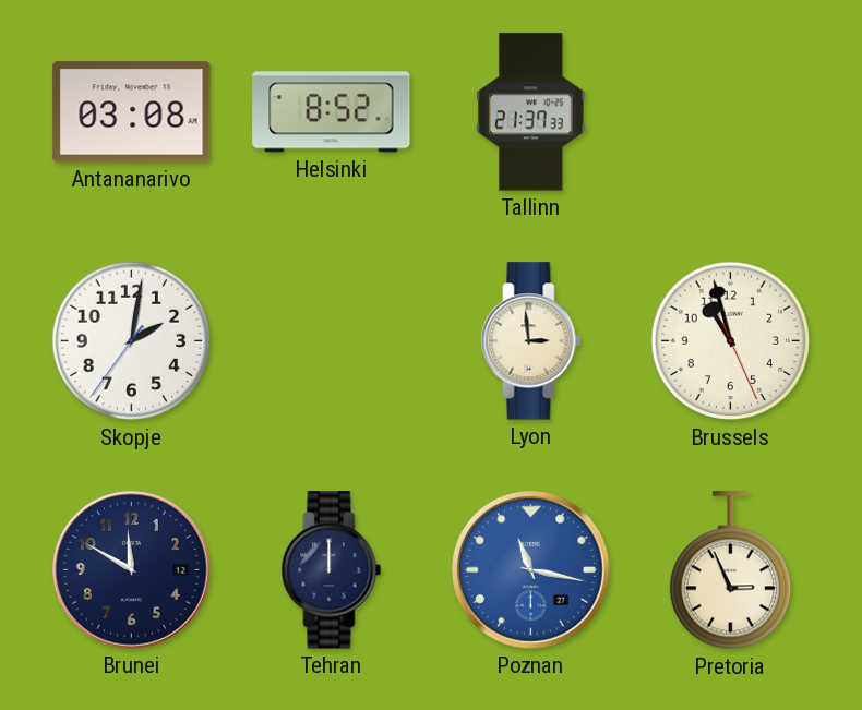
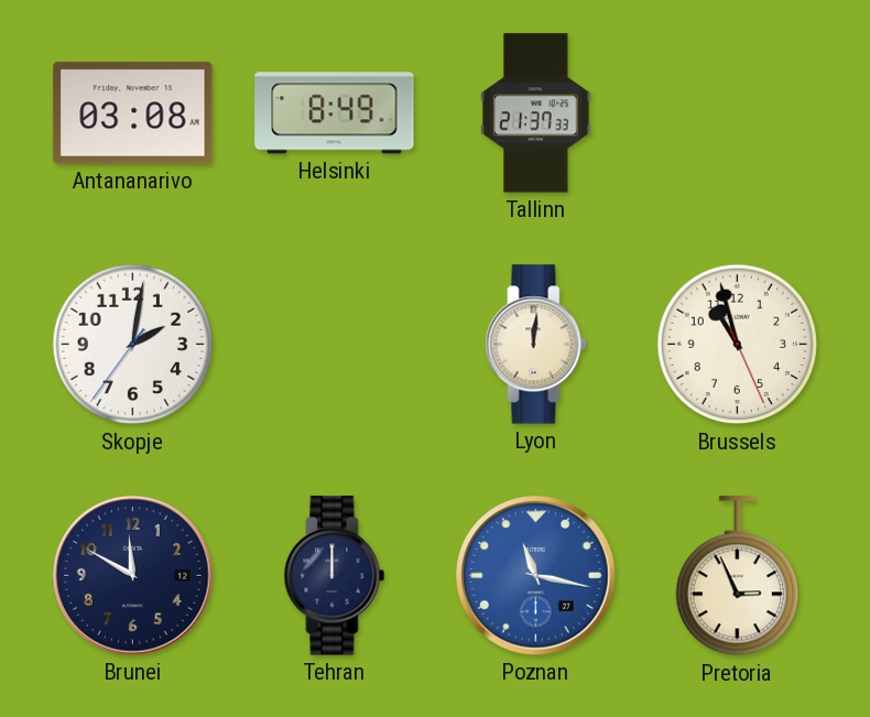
Helsinki: 8:52 -> 8:49
Lyon: 2:59 -> 12:01
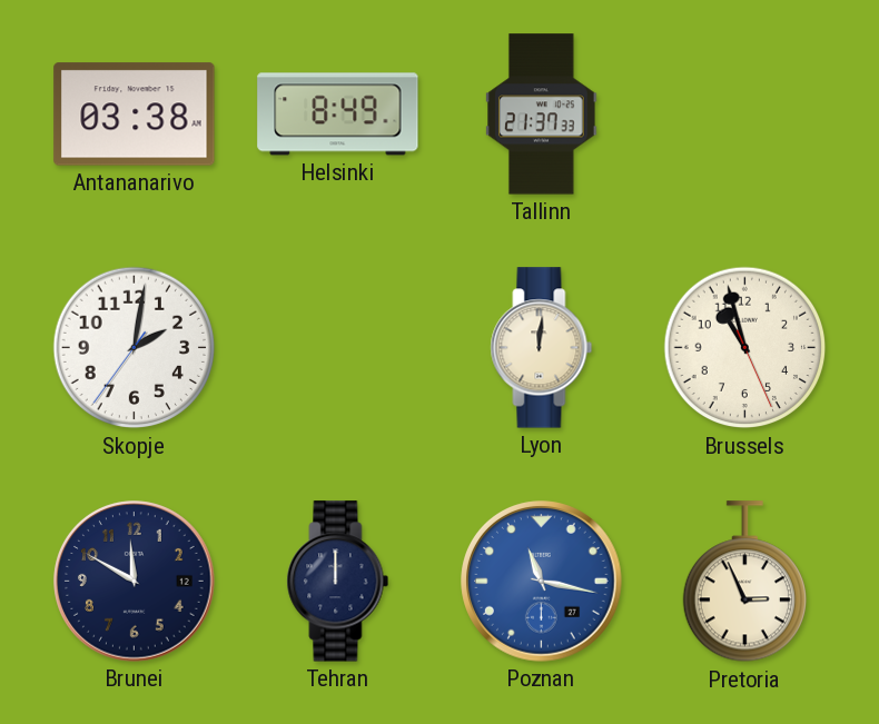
Antananarivo: 03:08 -> 03:38
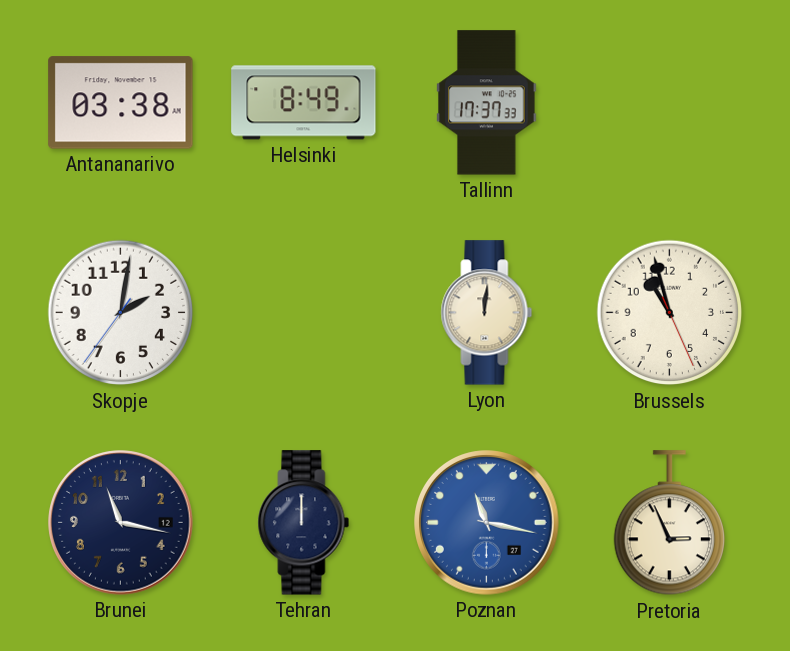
Tallinn: 21:37 -> 17:37
Brunei: 11:50 -> 11:17
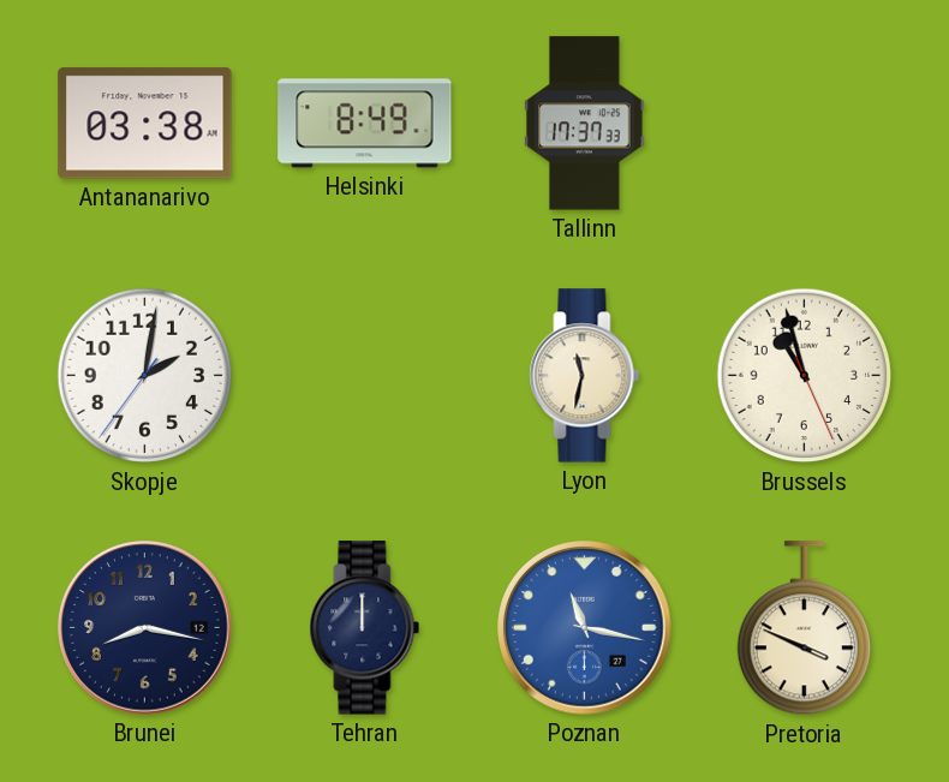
Lyon: 12:01 -> 11:32
Brunei: 11:17 -> 8:17
Pretoria: 2:56 -> 3:49
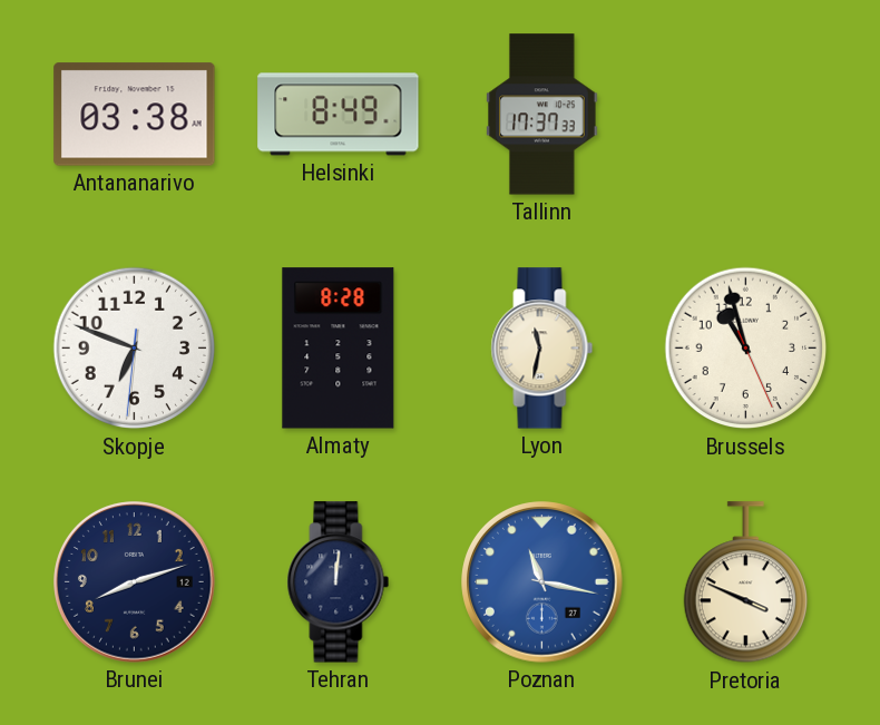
Skopje: 2:01 -> 6:48
Almaty: none -> 8:28
Brunei: 8:17 -> 8:12
Tehran: 12:00 -> 12:01
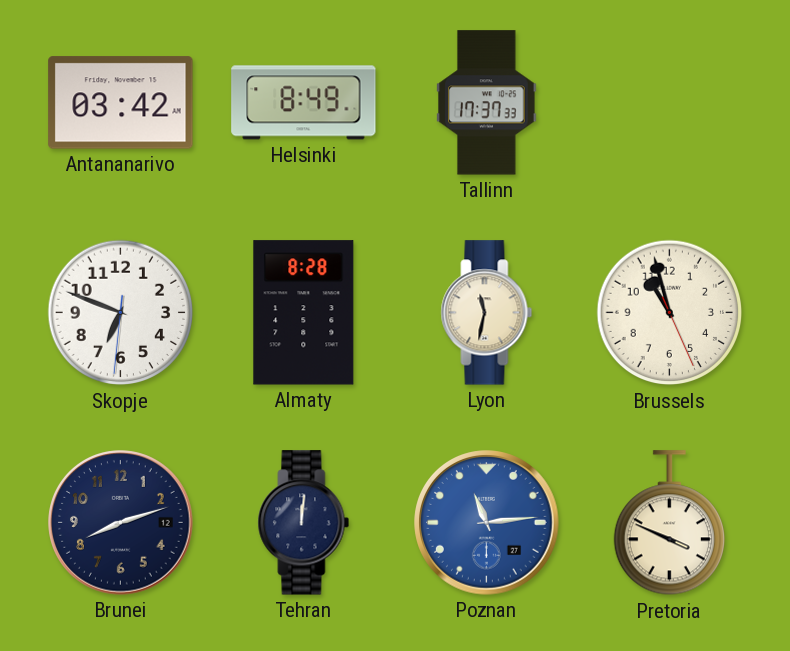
Antananarivo: 03:38 -> 03:42
Poznan: 11:17 -> 11:14
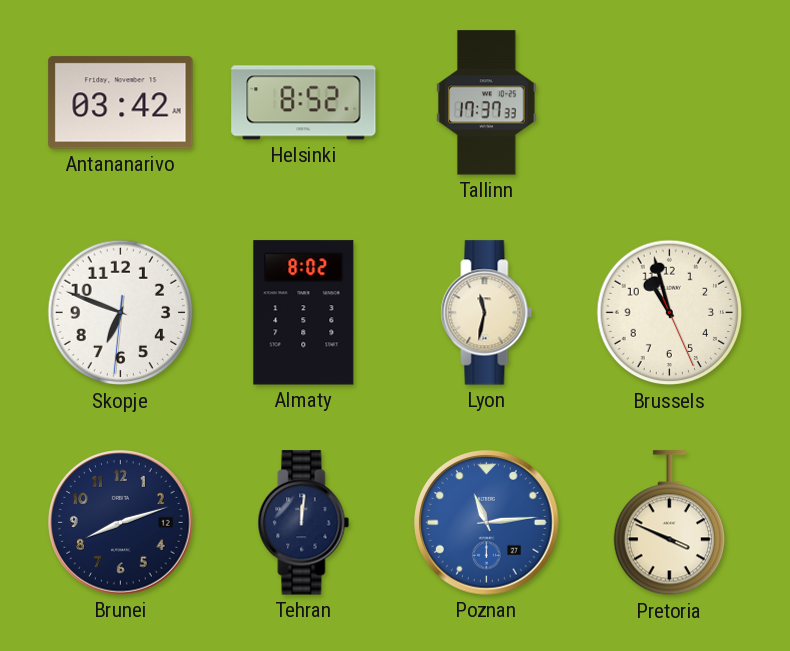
Helsinki: 8:49 -> 8:52
Almaty: 8:28 -> 8:02
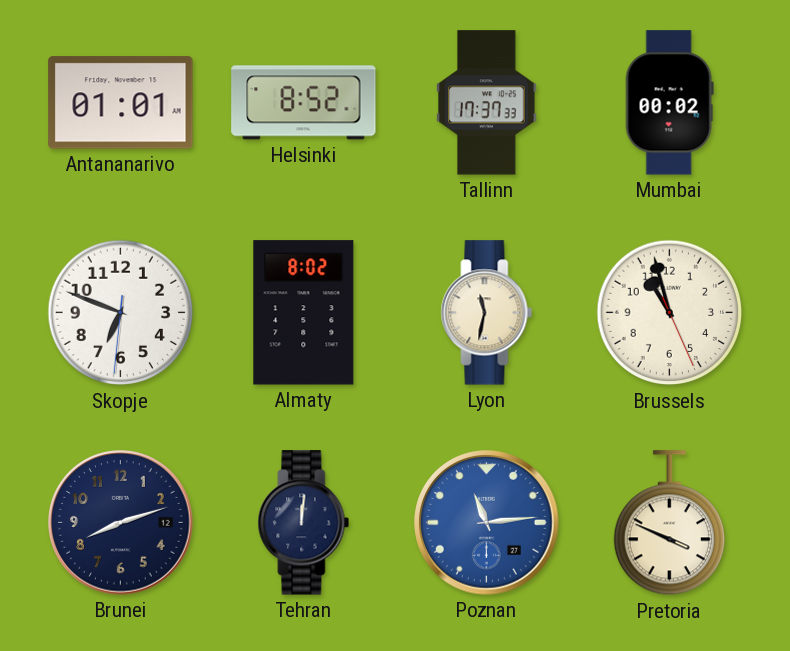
Antananarivo: 03:42 -> 01:01
Mumbai: none -> 00:02
